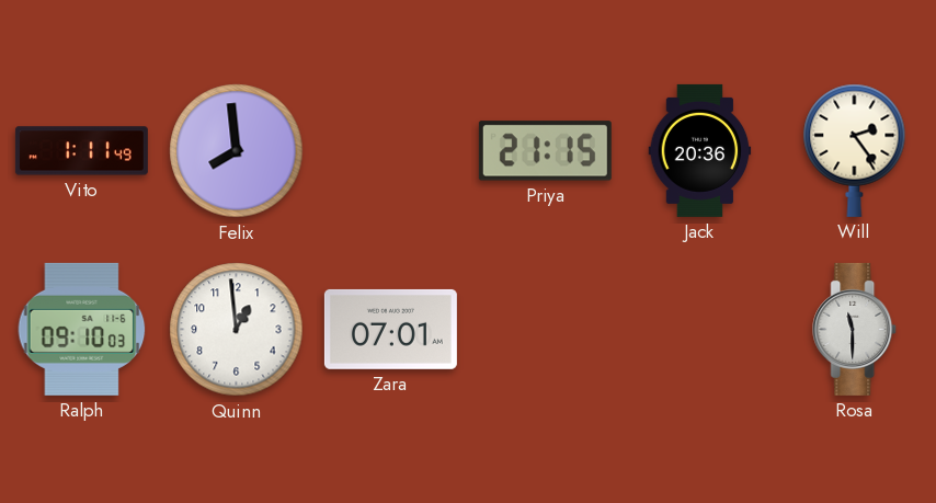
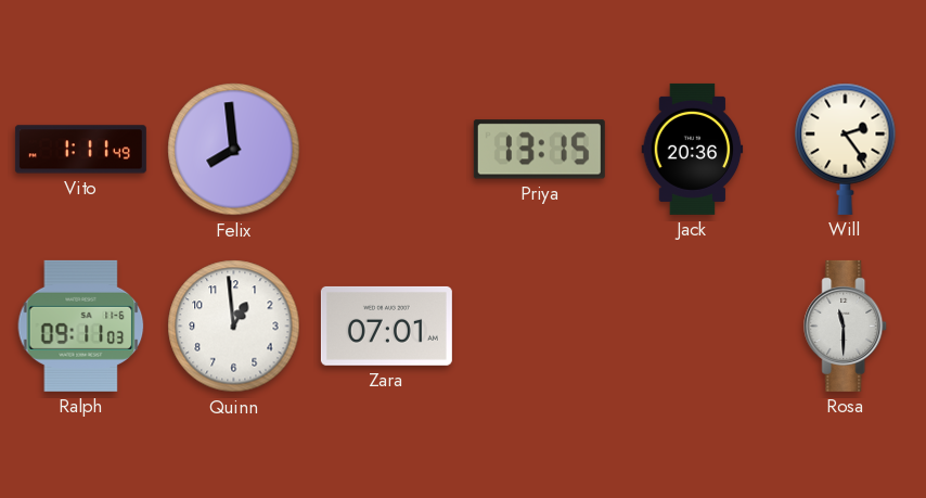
Priya: 21:15 -> 13:15
Ralph: 09:10 -> 09:11
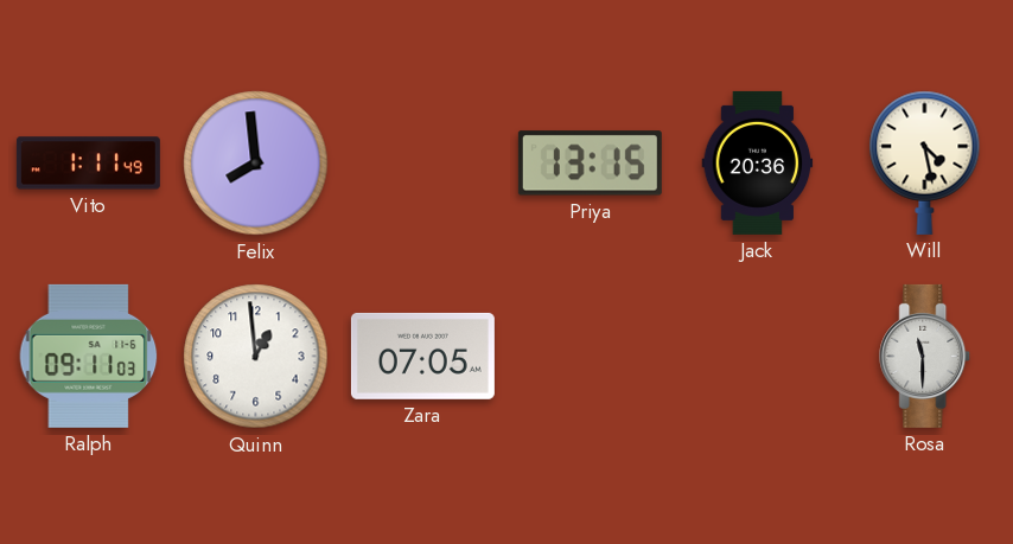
Will: 2:24 -> 4:28
Zara: 07:01 -> 07:05
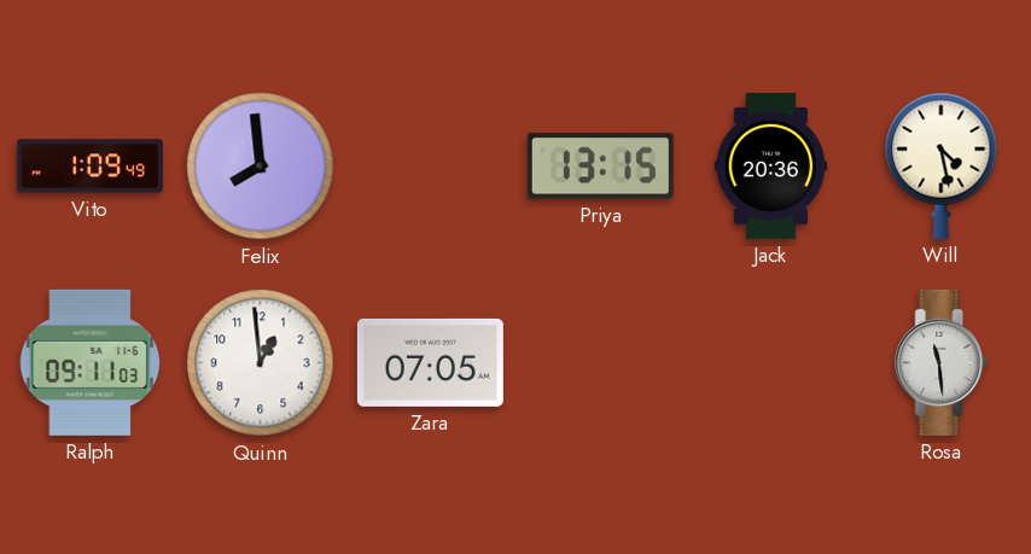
Vito: 1:11 -> 1:09
Rosa: 11:30 -> 11:29
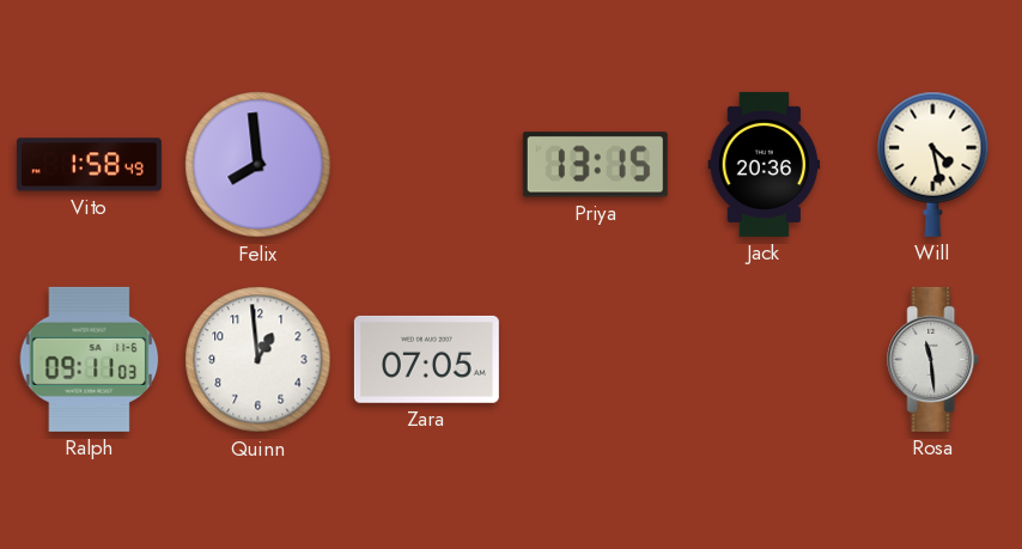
Vito: 1:09 -> 1:58
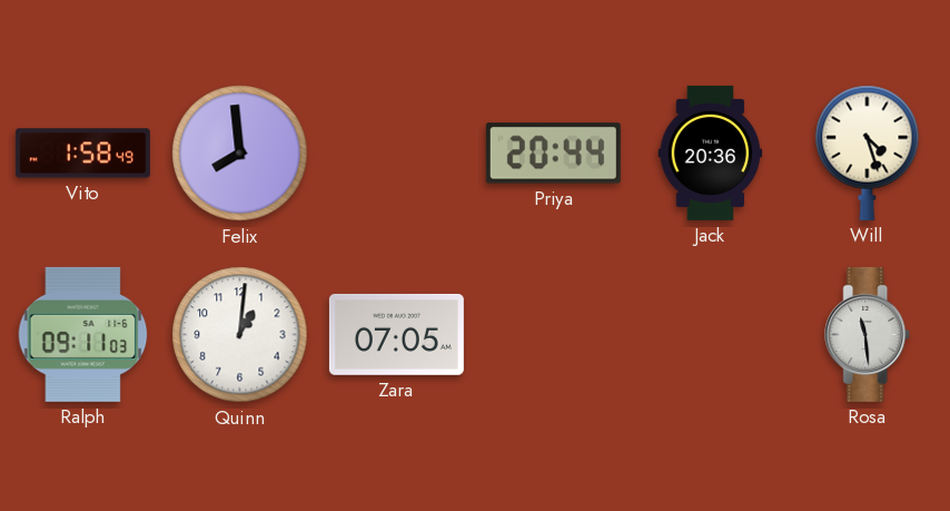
Priya: 13:15 -> 20:44
Will: 4:28 -> 4:27
Quinn: 12:59 -> 1:01
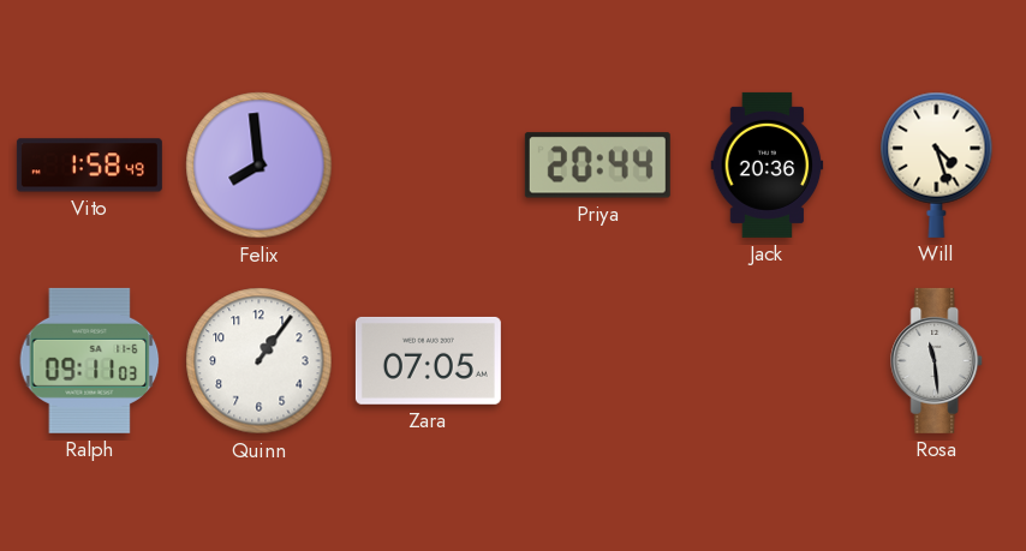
Quinn: 1:01 -> 1:06
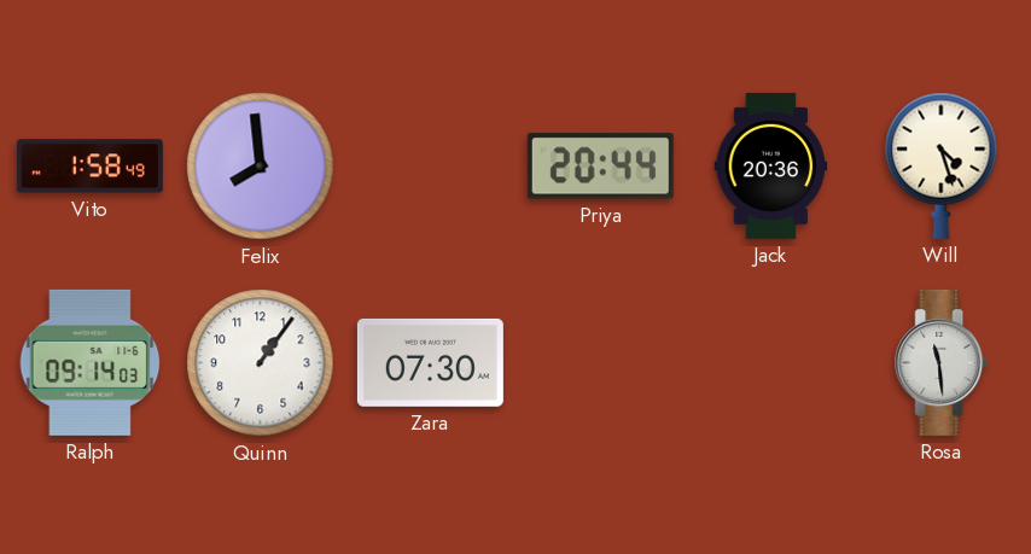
Ralph: 09:11 -> 09:14
Zara: 07:05 -> 07:30
